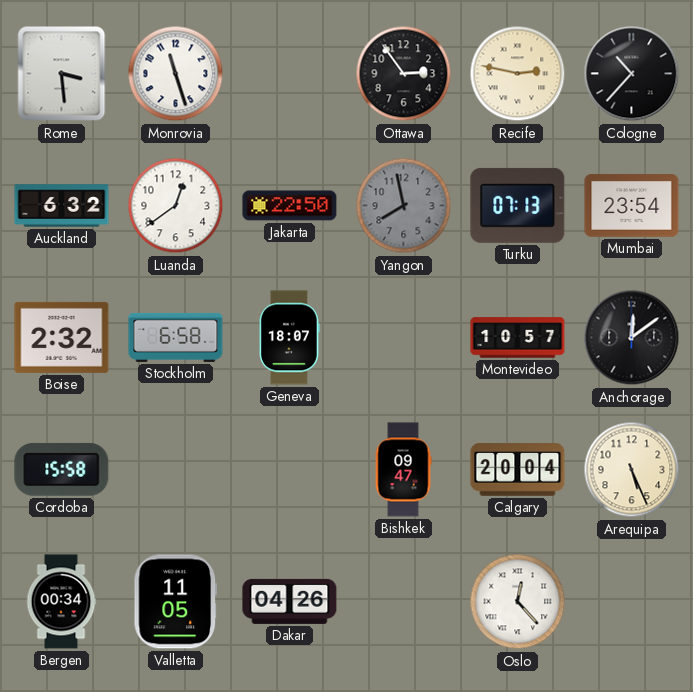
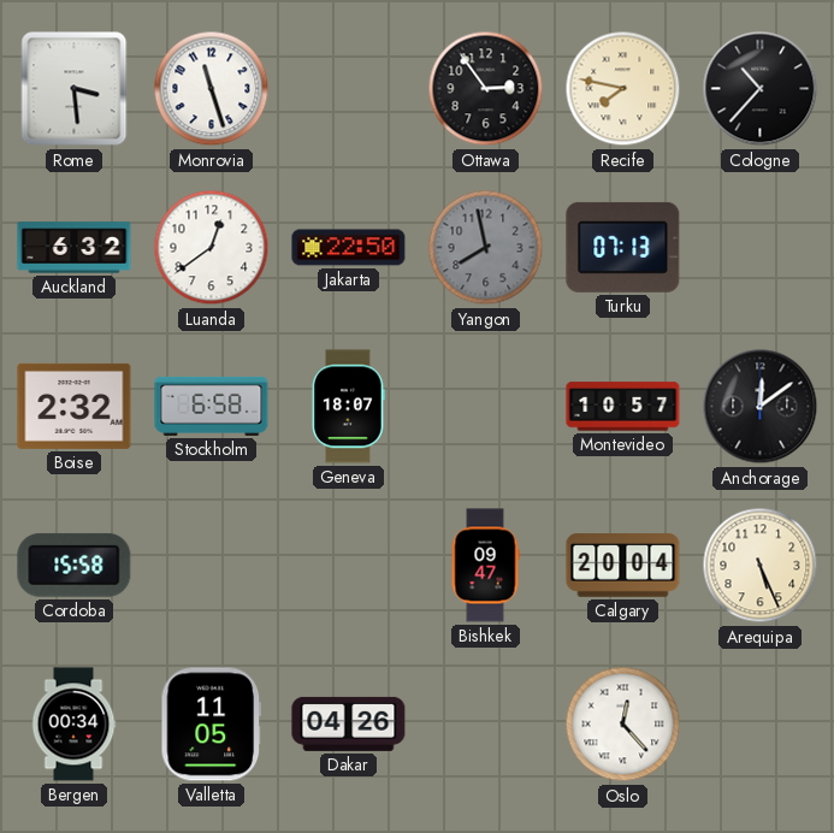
Recife: 2:47 -> 7:47
Mumbai: 23:54 -> none
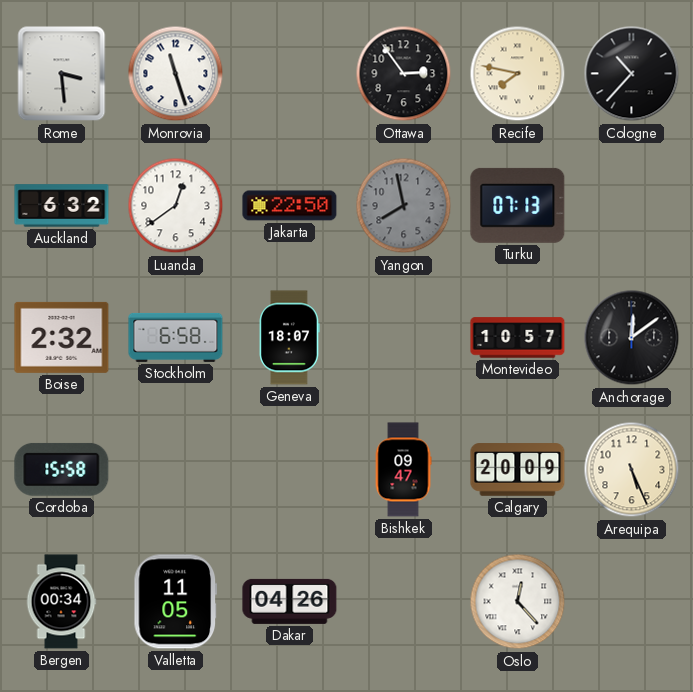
Calgary: 20:04 -> 20:09
